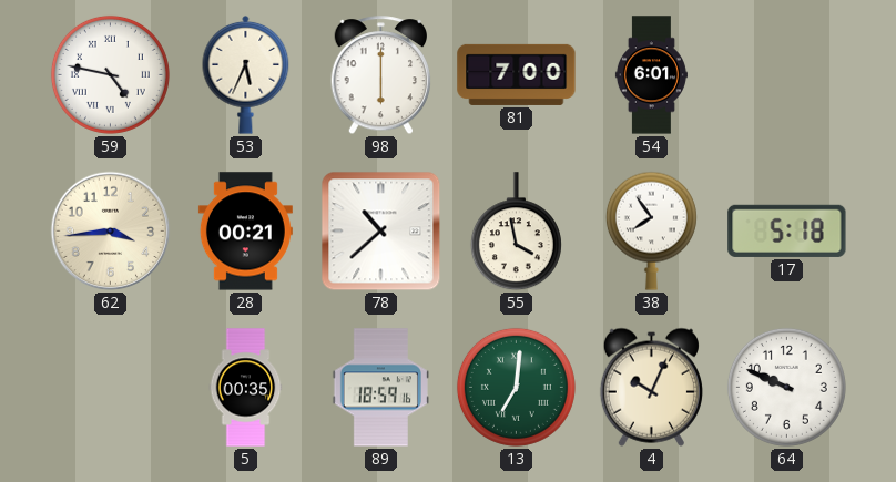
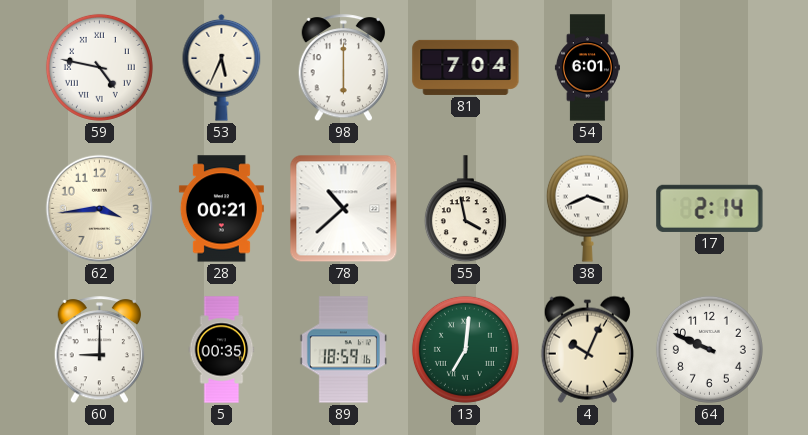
81: 7:00 -> 7:04
38: 7:54 -> 3:41
17: 5:18 -> 2:14
60: none -> 9:00
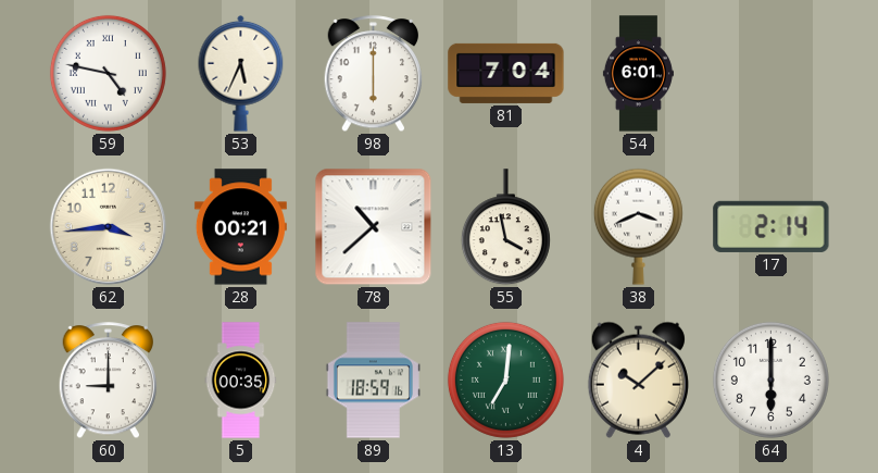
4: 10:04 -> 10:08
64: 9:49 -> 6:00
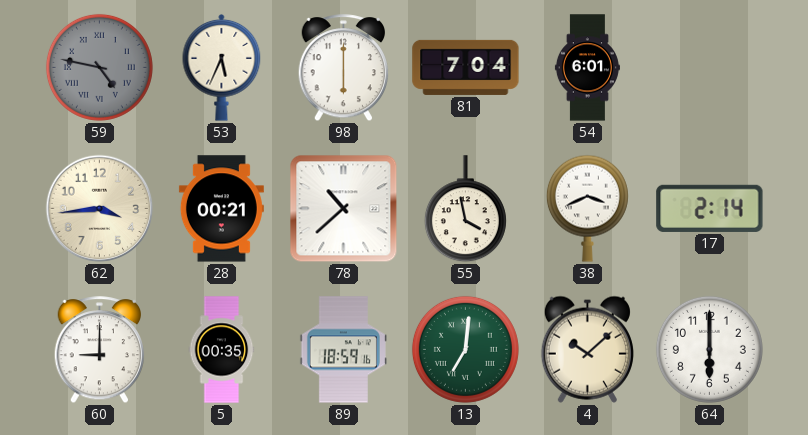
59 dial: white -> grey
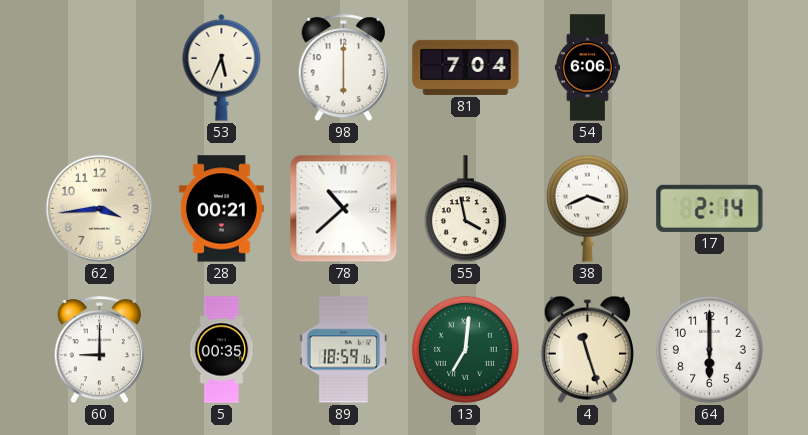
59: 4:47 -> none
54: 6:01 -> 6:06
4: 10:08 -> 11:27
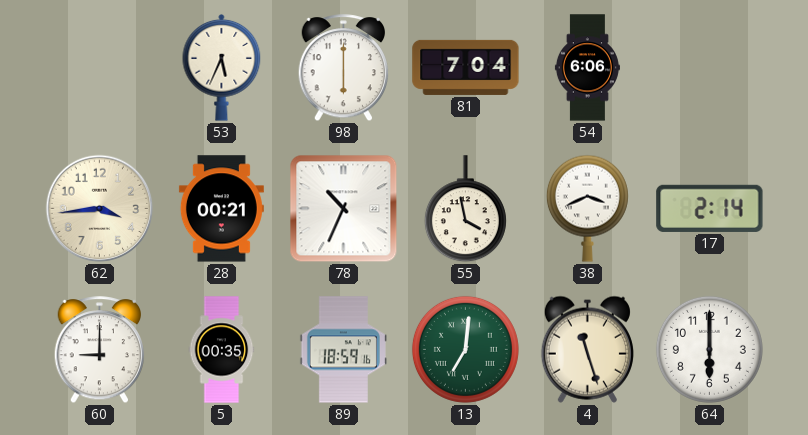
78: 10:38 -> 10:34
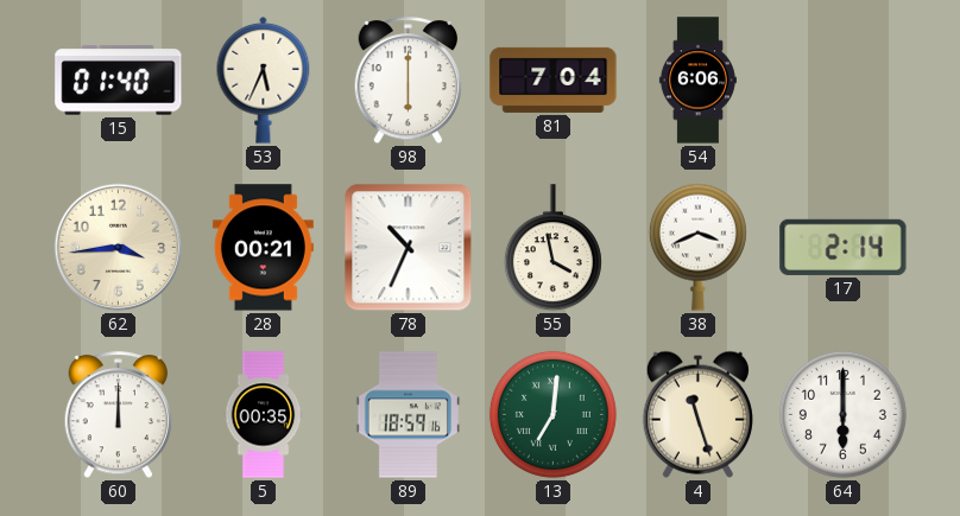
15: none -> 01:40
60: 9:00 -> 12:00
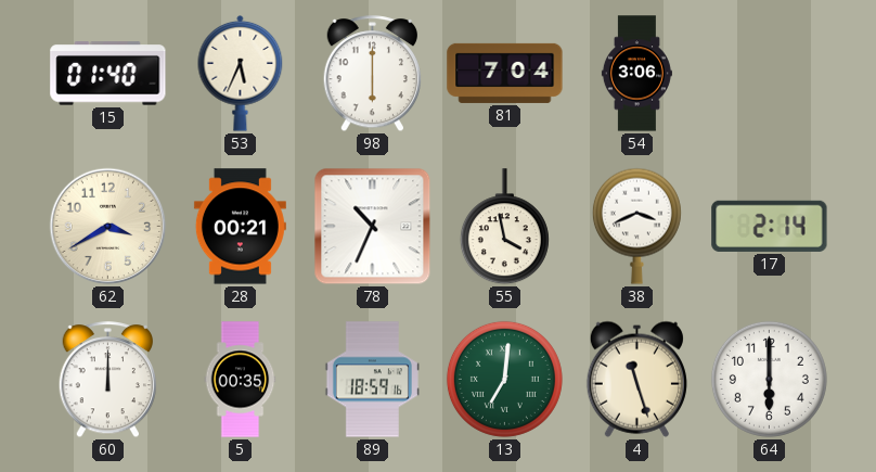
54: 6:06 -> 3:06
62: 3:44 -> 3:40
